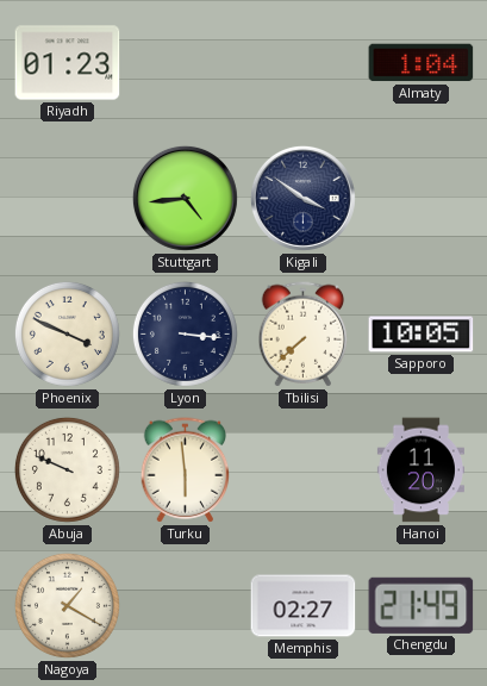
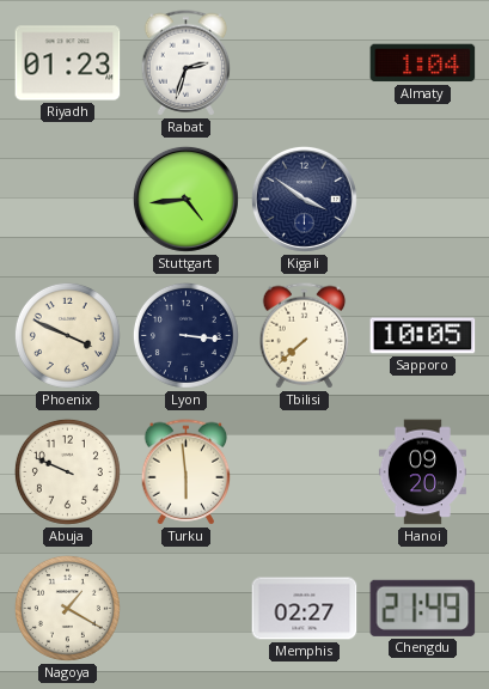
Rabat: none -> 2:33
Hanoi: 11:20 -> 09:20
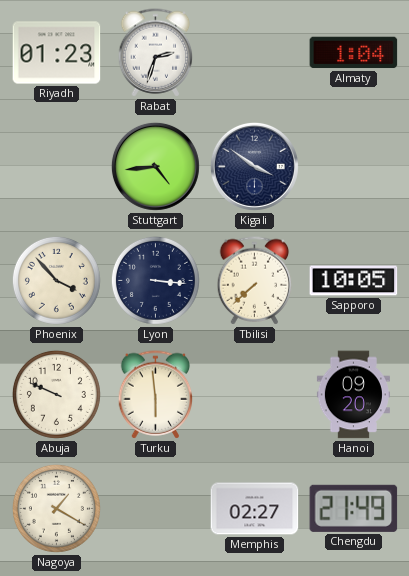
Phoenix: 3:49 -> 3:53
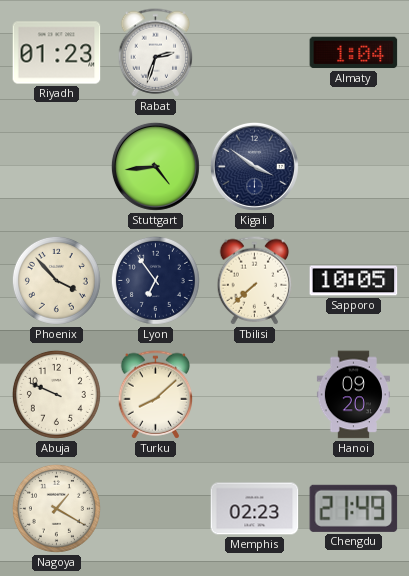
Lyon: 3:16 -> 6:54
Turku: 5:59 -> 8:08
Memphis: 02:27 -> 02:23
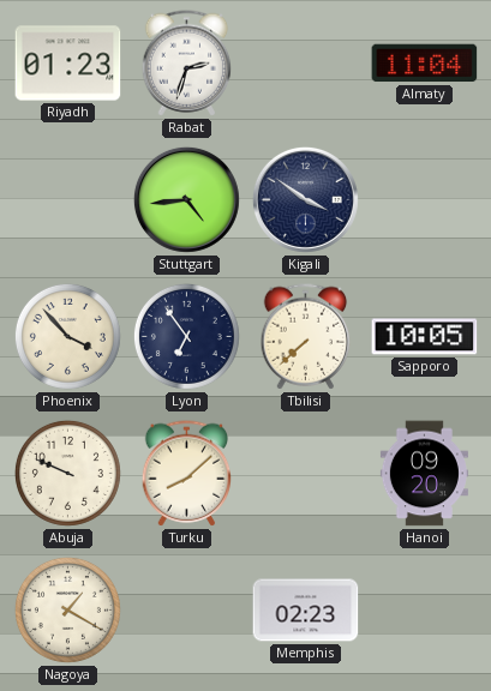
Almaty: 1:04 -> 11:04
Chengdu: 21:49 -> none
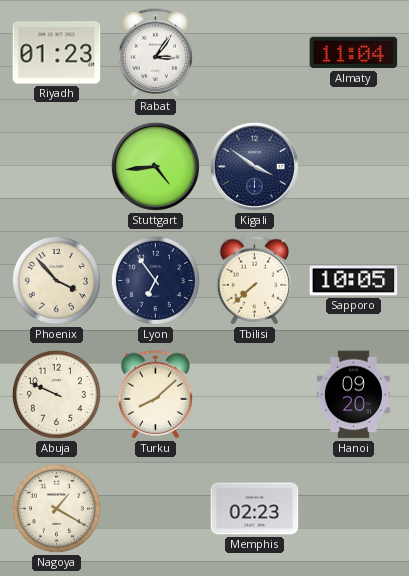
Rabat: 2:33 -> 3:06
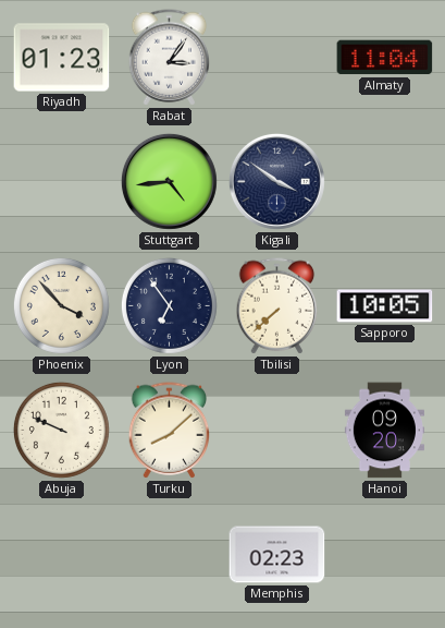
Nagoya: 1:20 -> none
